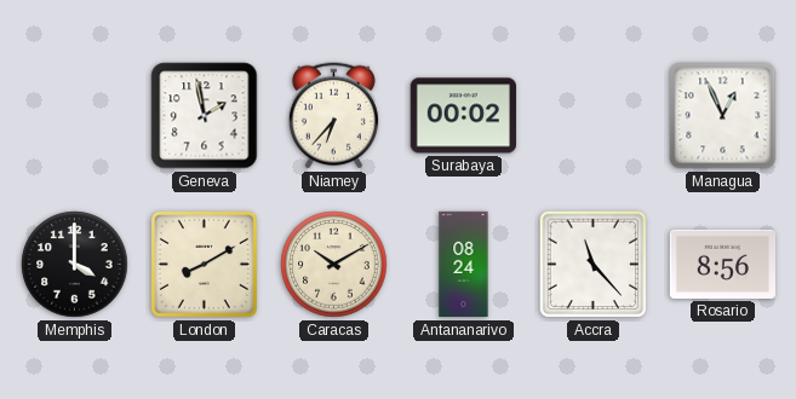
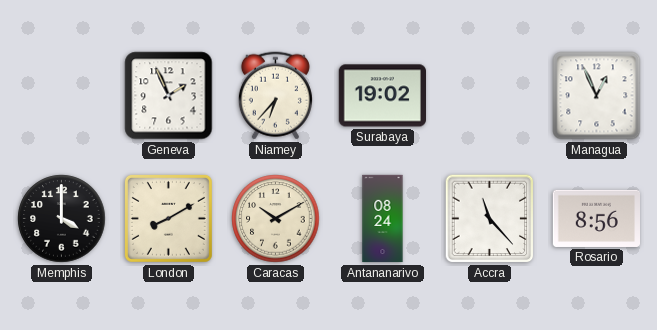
Geneva: 1:58 -> 1:56
Surabaya: 00:02 -> 19:02
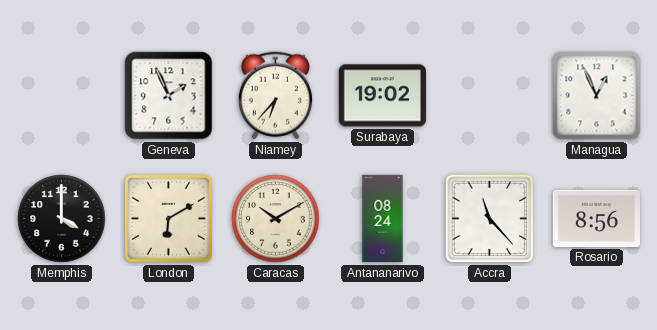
London: 8:10 -> 6:10
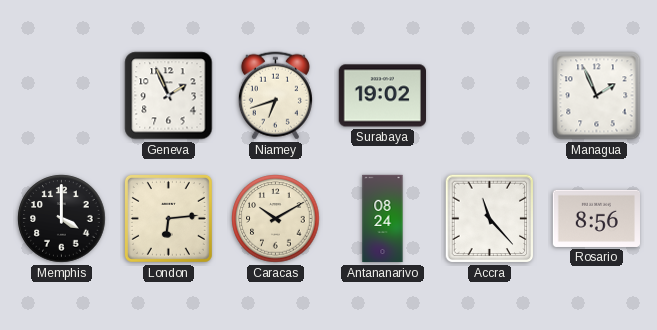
Niamey: 6:37 -> 6:42
Managua: 12:56 -> 1:56
London: 6:10 -> 6:14
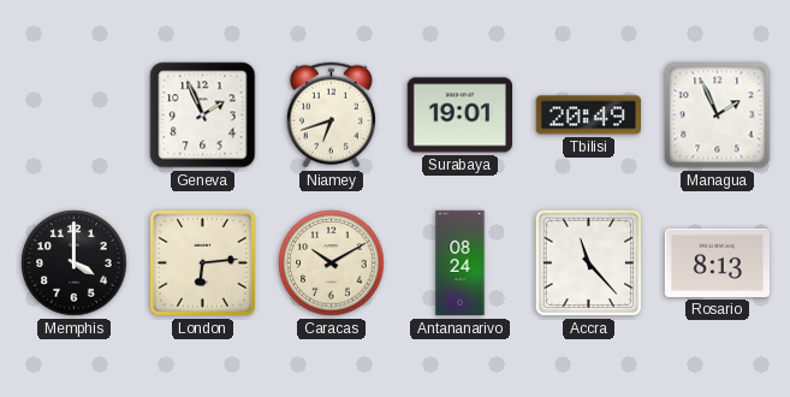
Surabaya: 19:02 -> 19:01
Tbilisi: none -> 20:49
Rosario: 8:56 -> 8:13
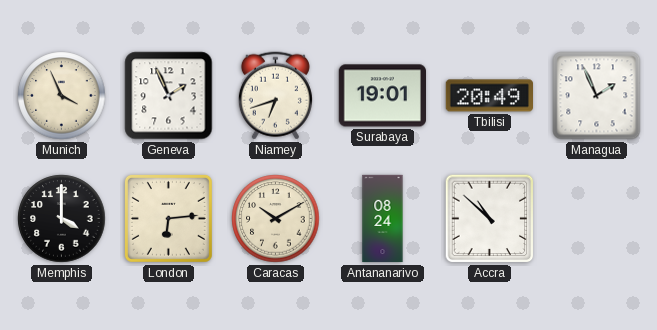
Munich: none -> 3:56
Accra: 11:23 -> 10:52
Rosario: 8:13 -> none
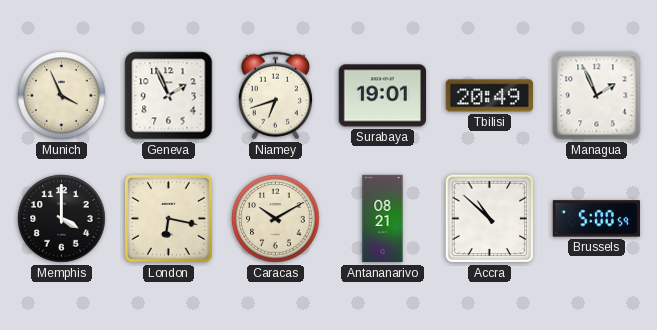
London: 6:14 -> 6:17
Antananarivo: 08:24 -> 08:21
Brussels: none -> 5:00
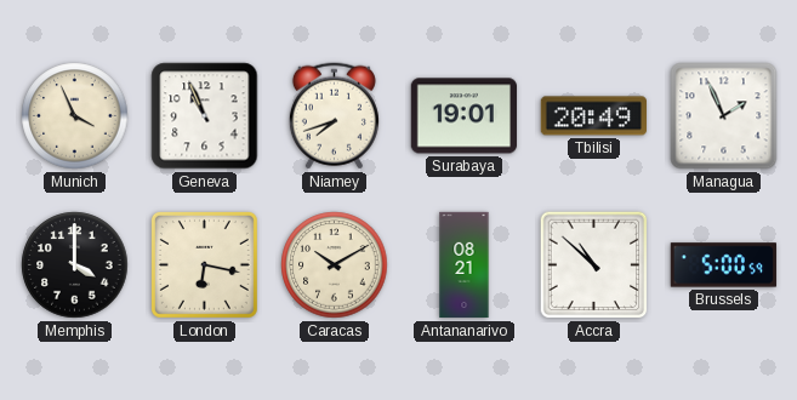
Geneva: 1:56 -> 10:56
Niamey: 6:42 -> 7:42
